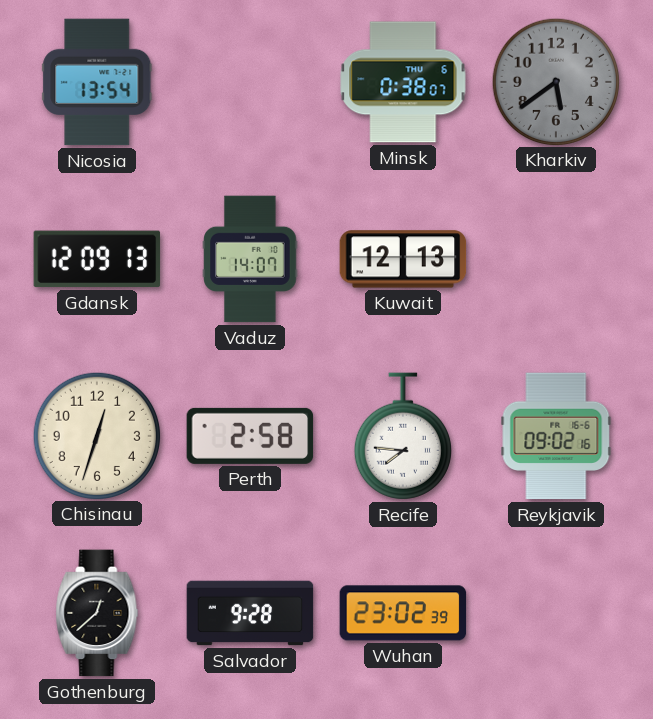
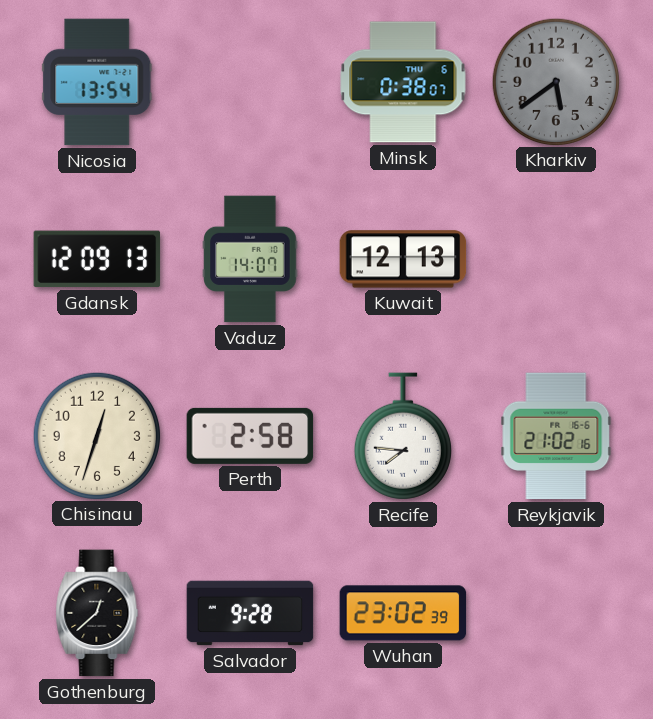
Reykjavik: 09:02 -> 21:02
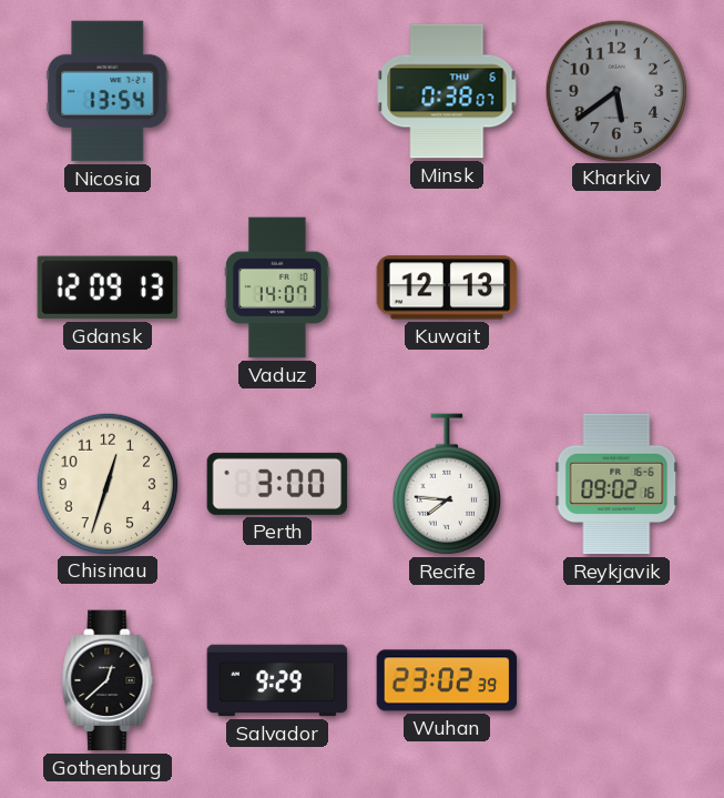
Perth: 2:58 -> 3:00
Reykjavik: 21:02 -> 09:02
Salvador: 9:28 -> 9:29
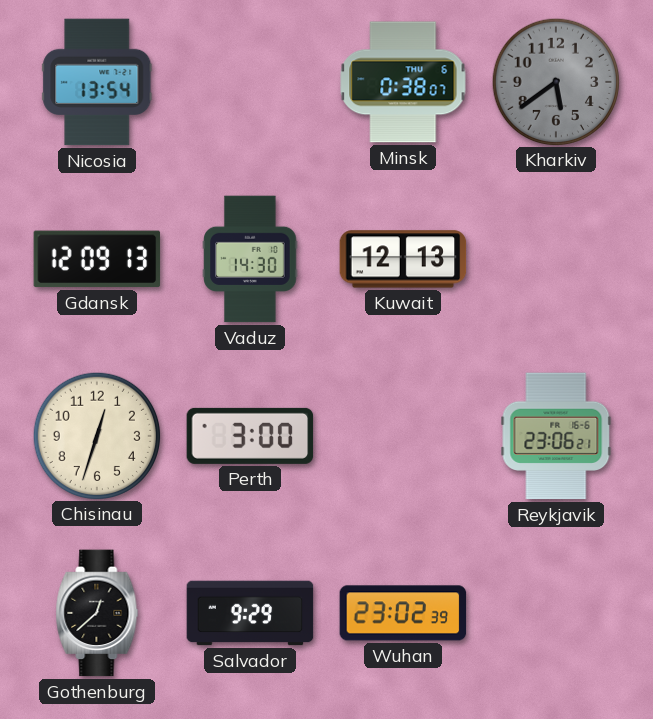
Vaduz: 14:07 -> 14:30
Recife: 7:46 -> none
Reykjavik: 09:02 -> 23:06
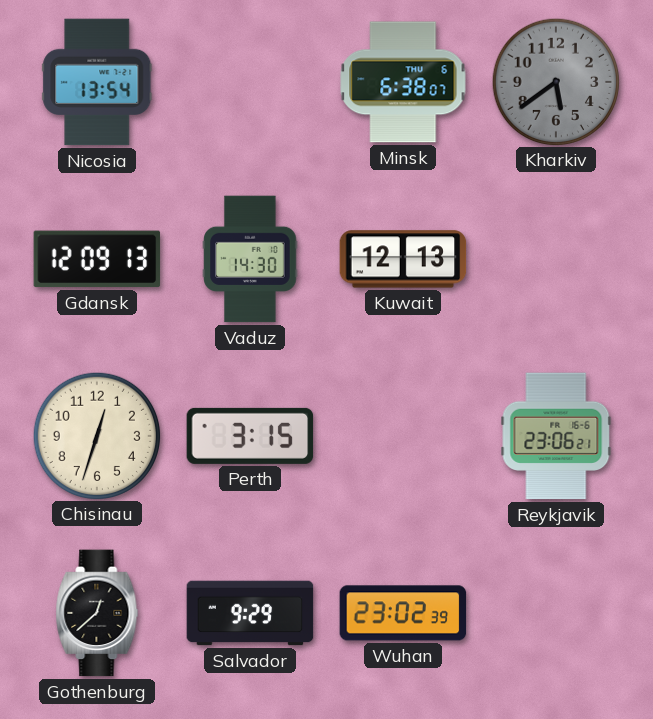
Minsk: 0:38 -> 6:38
Perth: 3:00 -> 3:15
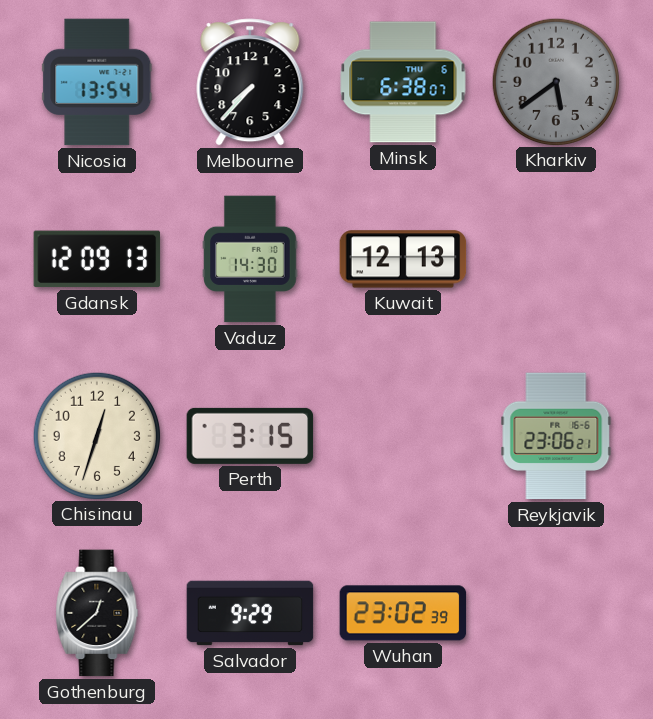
Melbourne: none -> 7:37
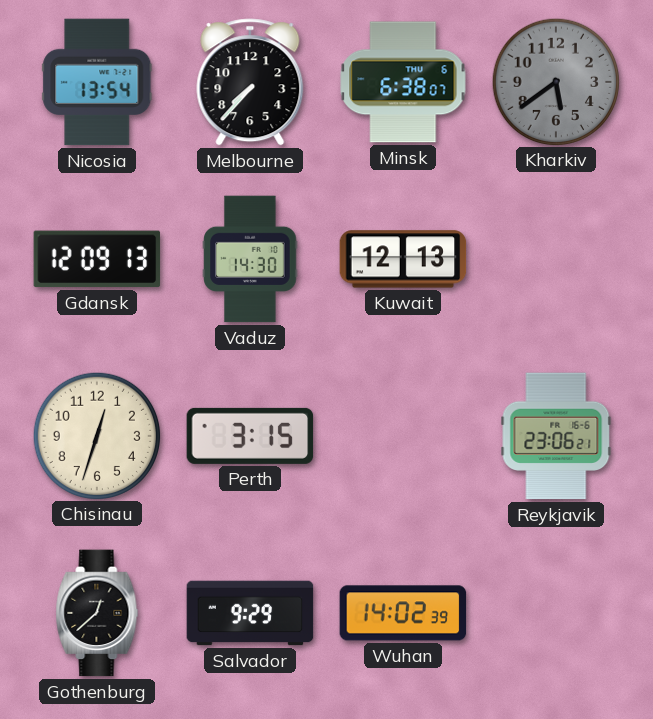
Wuhan: 23:02 -> 14:02
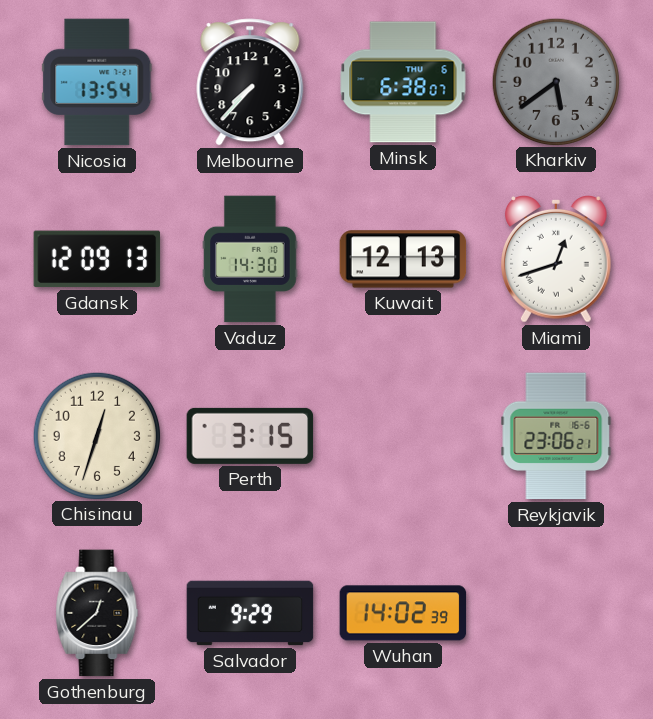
Miami: none -> 12:42
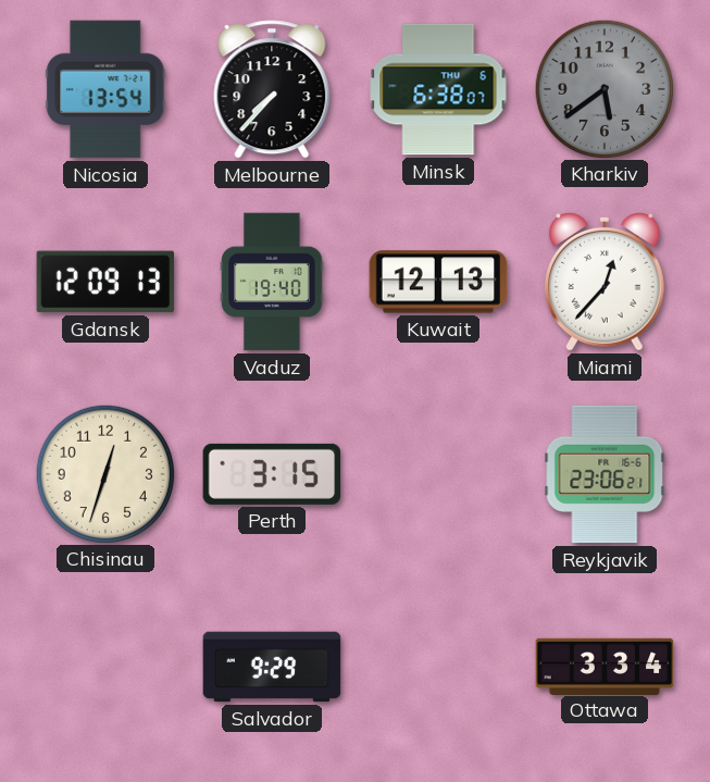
Vaduz: 14:30 -> 19:40
Miami: 12:42 -> 12:37
Gothenburg: 12:38 -> none
Wuhan: 14:02 -> none
Ottawa: none -> 3:34
